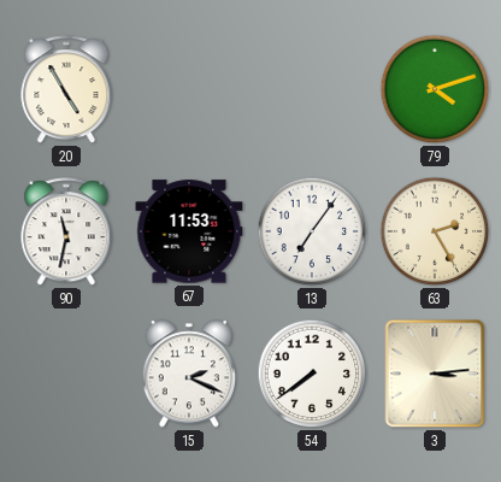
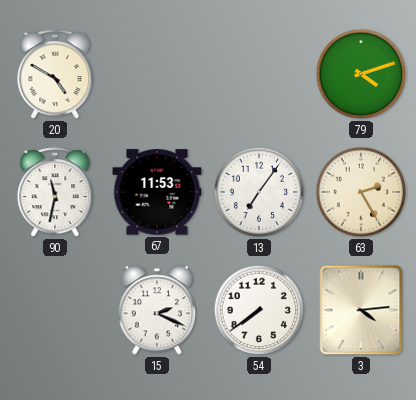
20: 4:55 -> 4:50
3: 3:14 -> 4:14
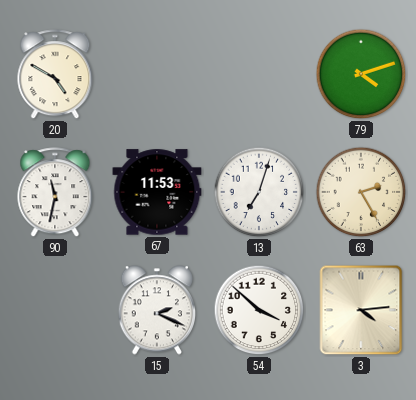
13: 7:06 -> 7:03
54: 7:39 -> 3:52
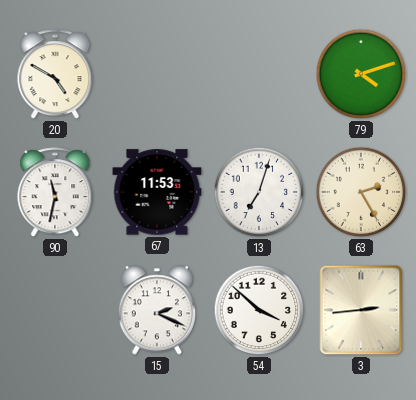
3: 4:14 -> 2:44
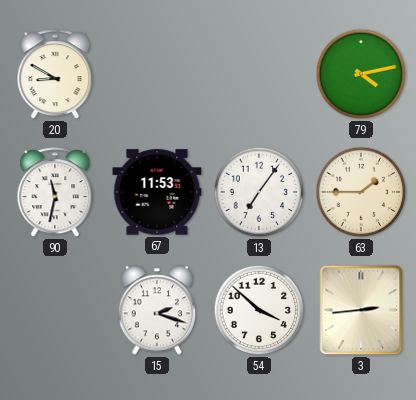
20: 4:50 -> 8:50
79: 4:12 -> 4:13
13: 7:03 -> 7:06
63: 2:25 -> 1:45
15: 2:19 -> 2:18
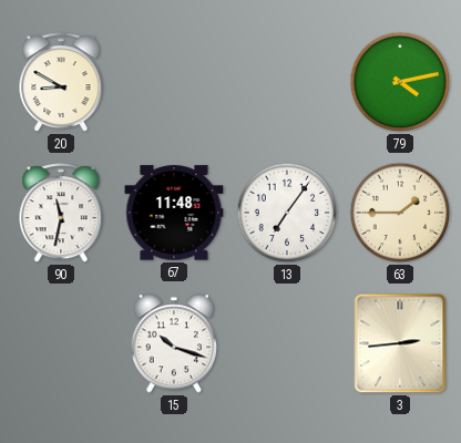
67: 11:53 -> 11:48
15: 2:18 -> 10:18
54: 3:52 -> none
